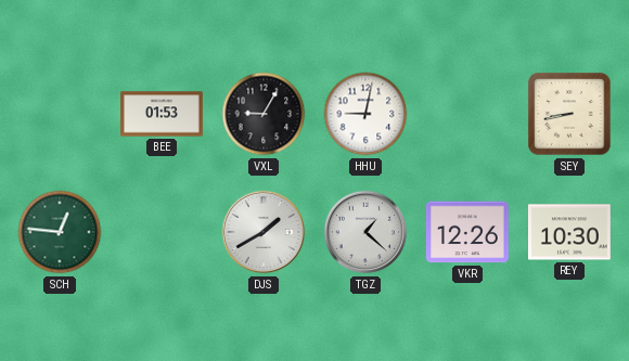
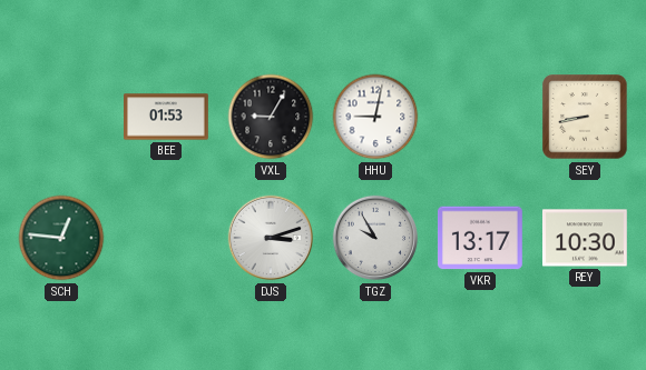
DJS: 1:40 -> 3:12
TGZ: 1:22 -> 9:55
VKR: 12:26 -> 13:17
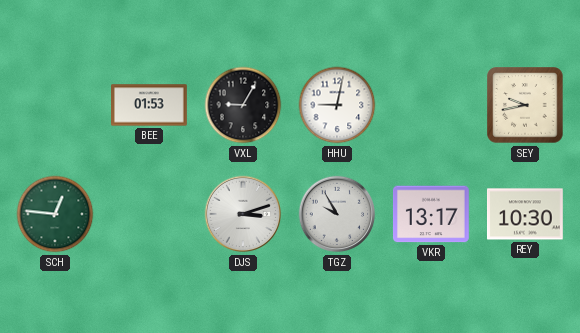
SEY: 8:43 -> 9:43
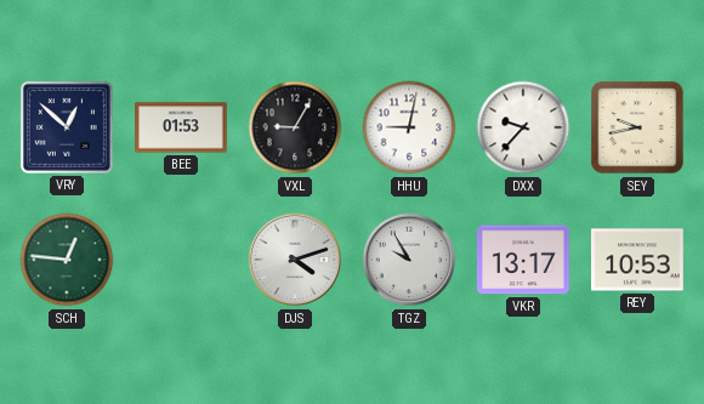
VRY: none -> 12:52
DXX: none -> 9:37
DJS: 3:12 -> 4:12
REY: 10:30 -> 10:53
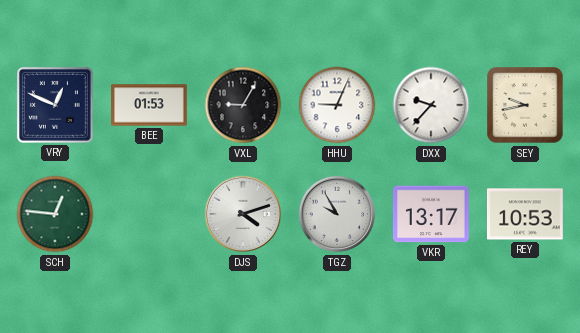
VRY: 12:52 -> 12:49
HHU: 9:02 -> 9:04
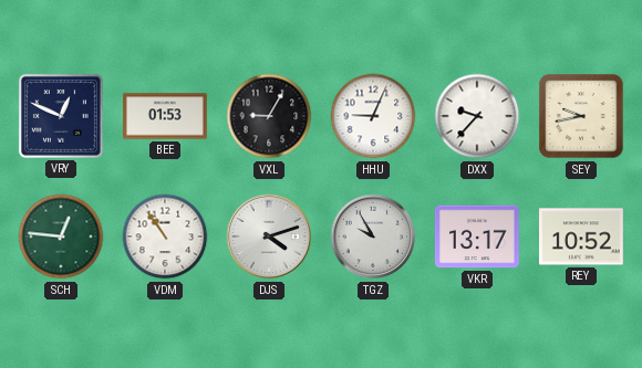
VDM: none -> 10:54
REY: 10:53 -> 10:52
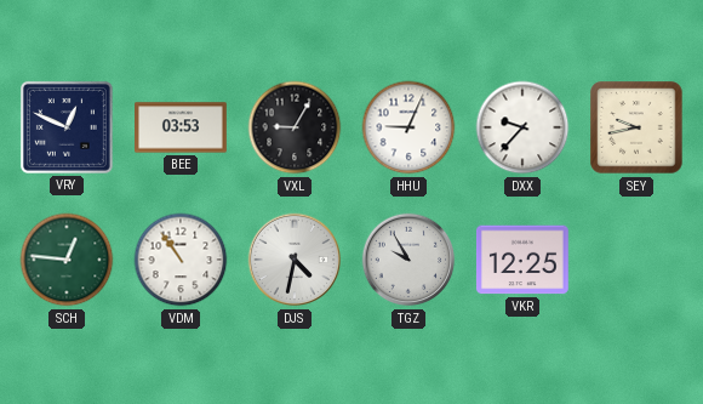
BEE: 01:53 -> 03:53
DJS: 4:12 -> 4:32
VKR: 13:17 -> 12:25
REY: 10:52 -> none
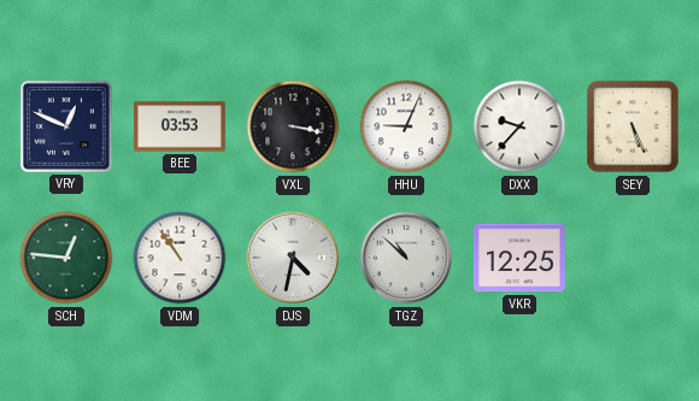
VXL: 9:05 -> 3:17
SEY: 9:43 -> 5:26
TGZ: 9:55 -> 10:52
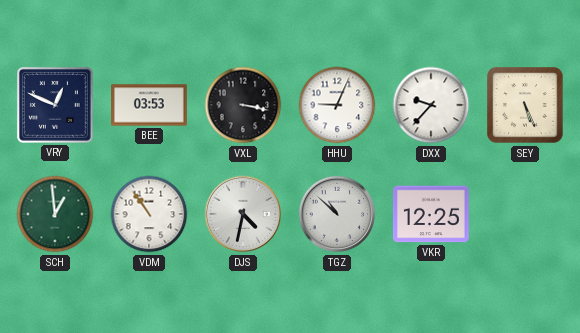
SCH: 12:46 -> 12:59
